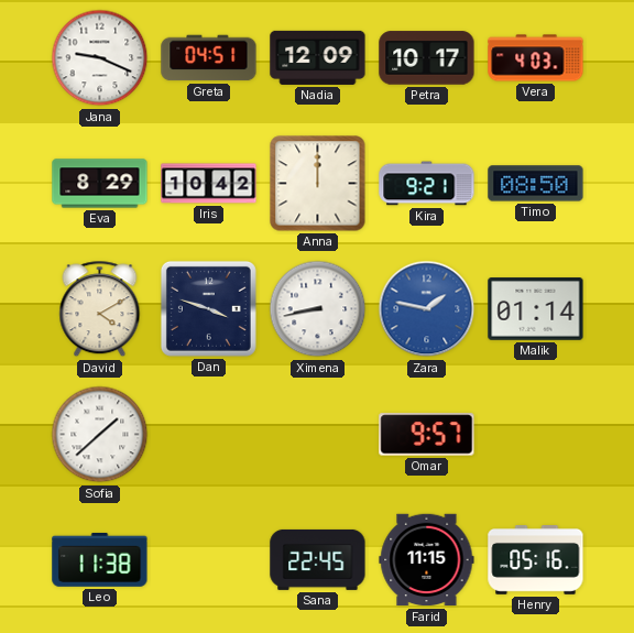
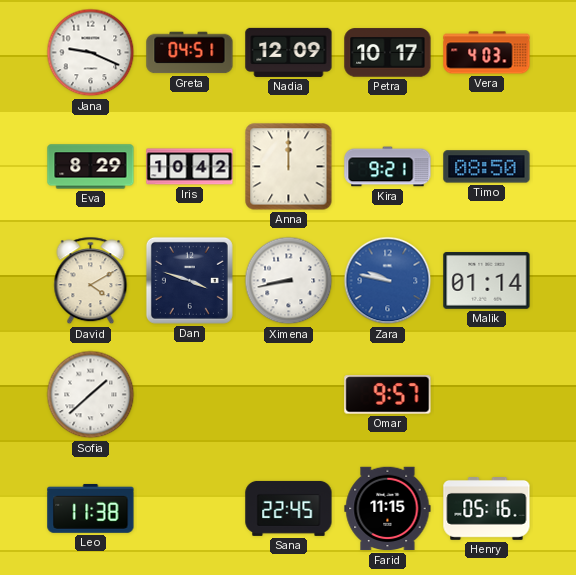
Zara: 1:47 -> 9:47
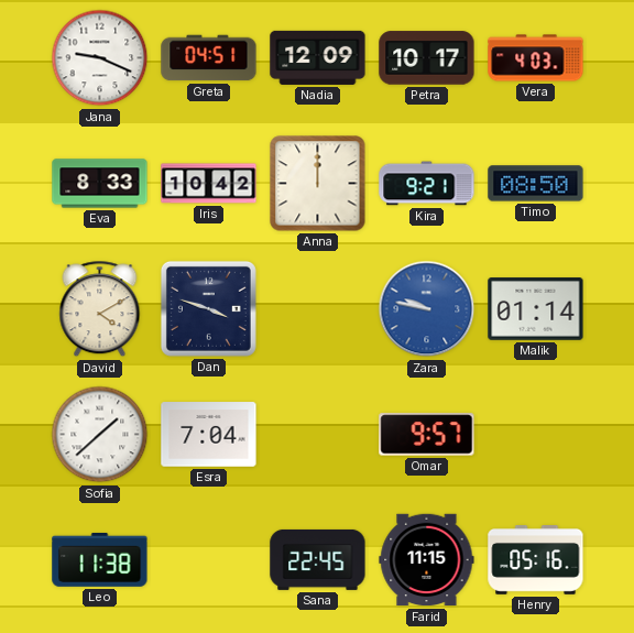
Eva: 8:29 -> 8:33
Ximena: 8:43 -> none
Esra: none -> 7:04
